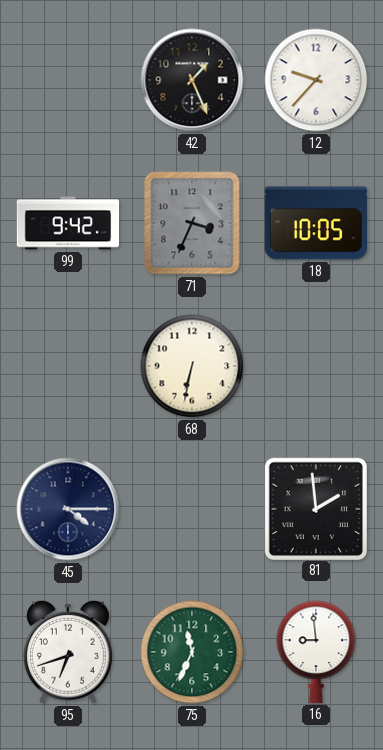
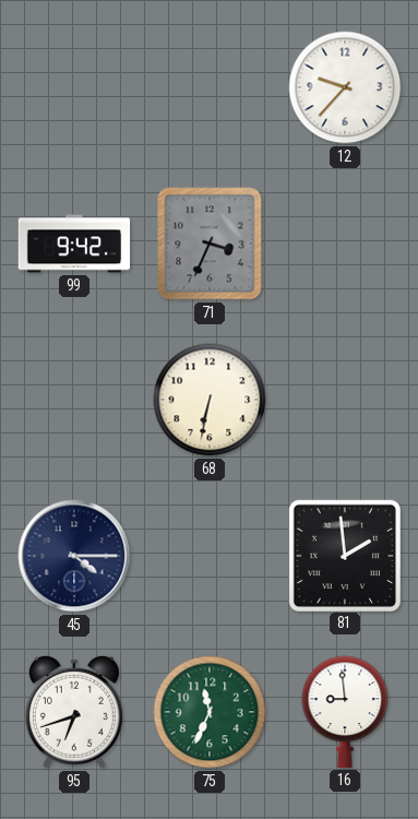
42: 1:26 -> none
18: 10:05 -> none
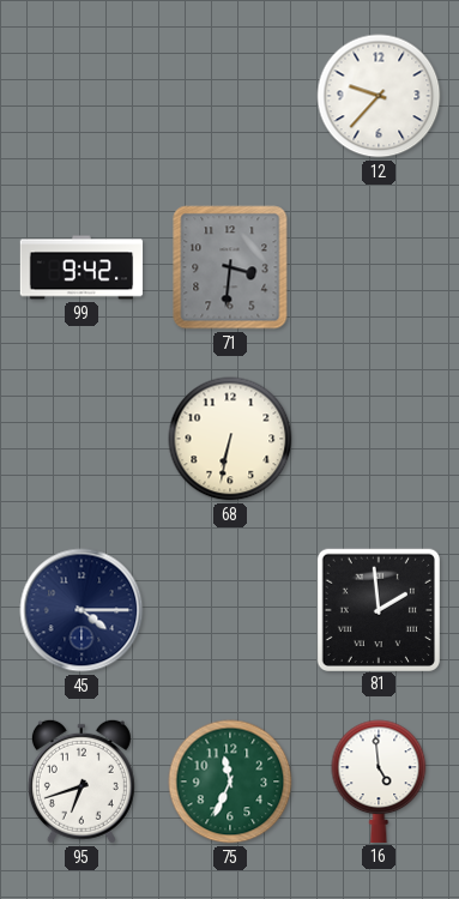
71: 3:34 -> 3:31
16: 8:59 -> 4:59
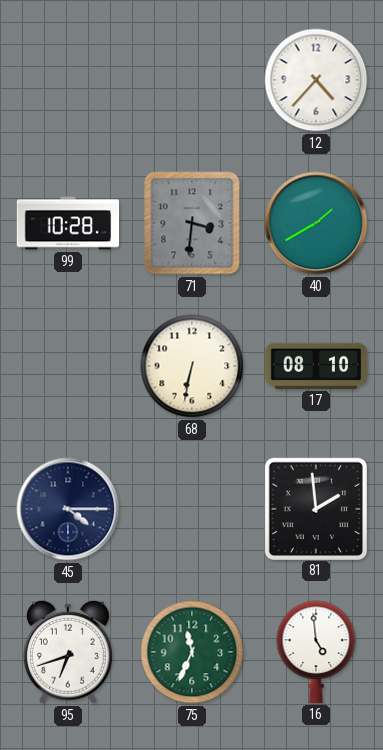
12: 9:37 -> 4:37
99: 9:42 -> 10:28
40: none -> 1:40
17: none -> 08:10
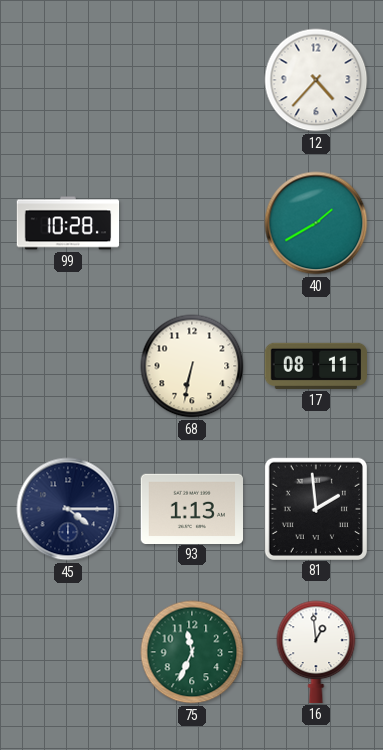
71: 3:31 -> none
17: 08:10 -> 08:11
93: none -> 1:13
95: 6:42 -> none
16: 4:59 -> 12:59
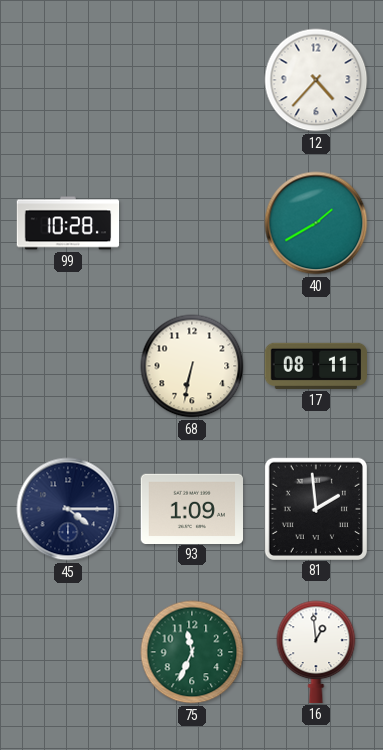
93: 1:13 -> 1:09
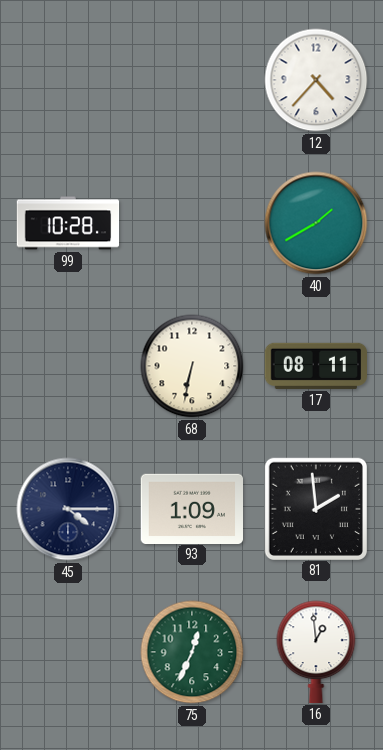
75: 11:34 -> 12:34
